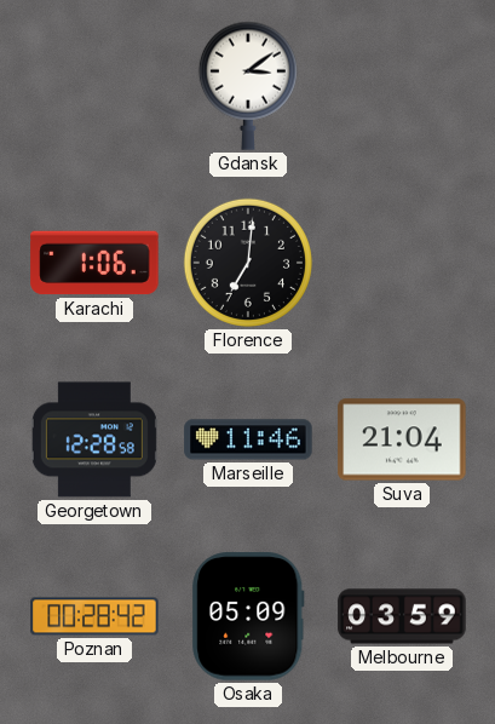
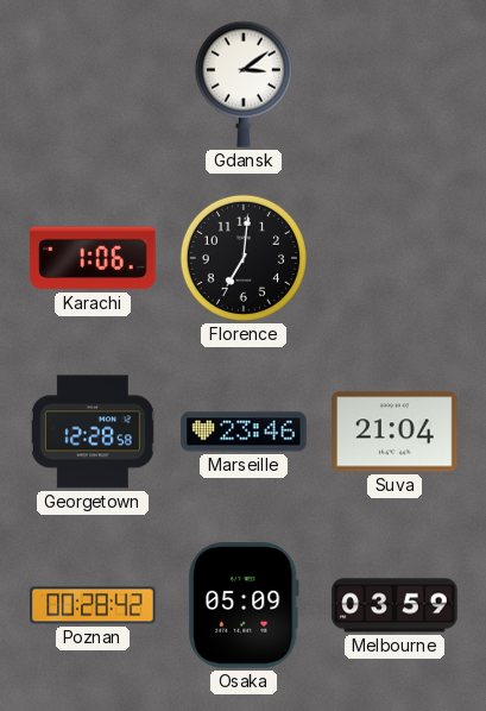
Marseille: 11:46 -> 23:46
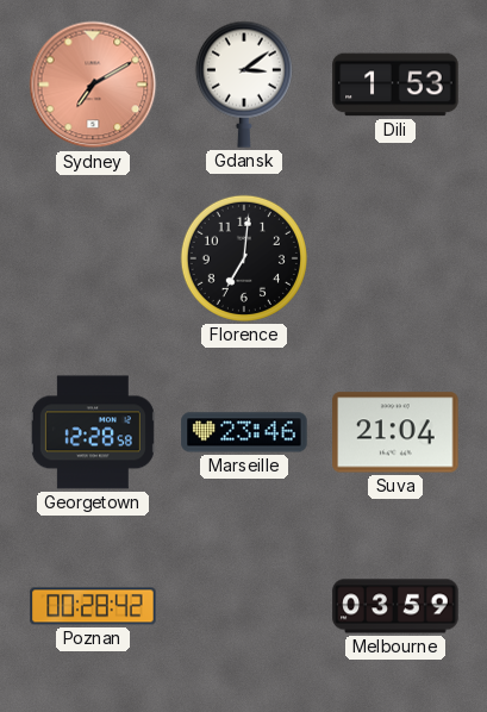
Sydney: none -> 7:10
Dili: none -> 1:53
Karachi: 1:06 -> none
Osaka: 05:09 -> none
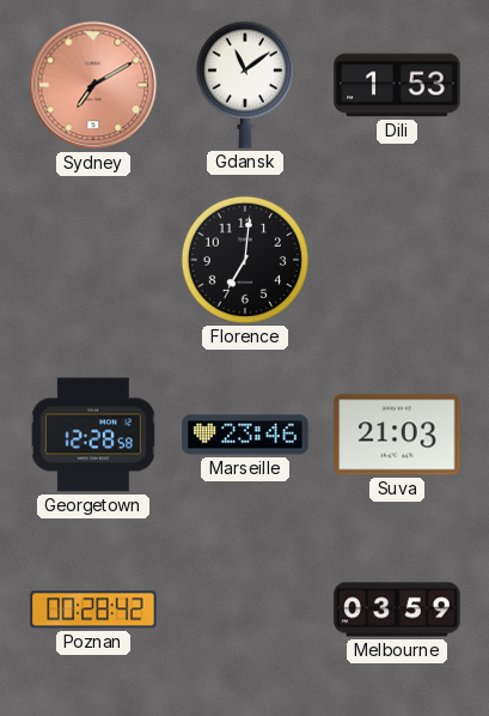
Gdansk: 3:09 -> 11:09
Suva: 21:04 -> 21:03
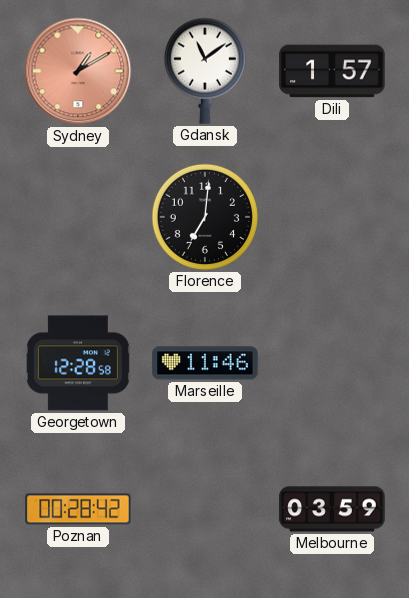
Sydney: 7:10 -> 1:10
Dili: 1:53 -> 1:57
Marseille: 23:46 -> 11:46
Suva: 21:03 -> none
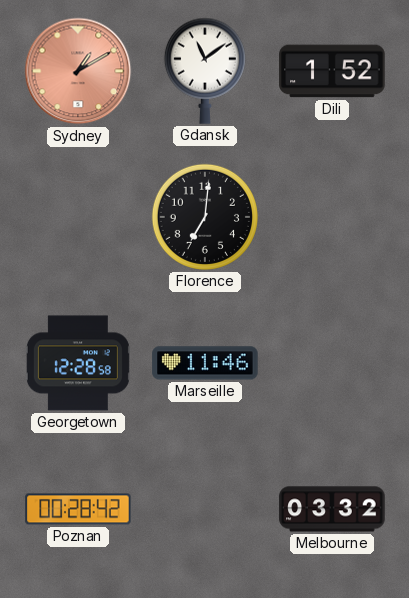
Dili: 1:57 -> 1:52
Melbourne: 03:59 -> 03:32
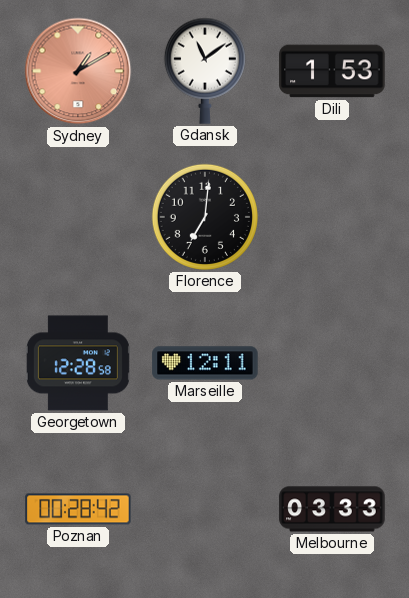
Dili: 1:52 -> 1:53
Marseille: 11:46 -> 12:11
Melbourne: 03:32 -> 03:33
